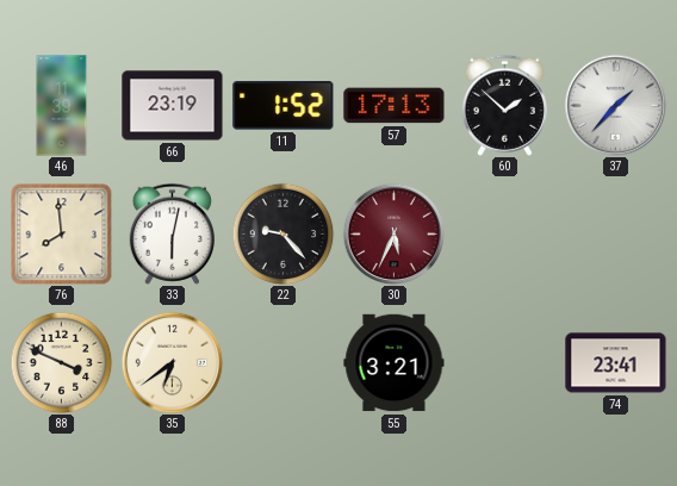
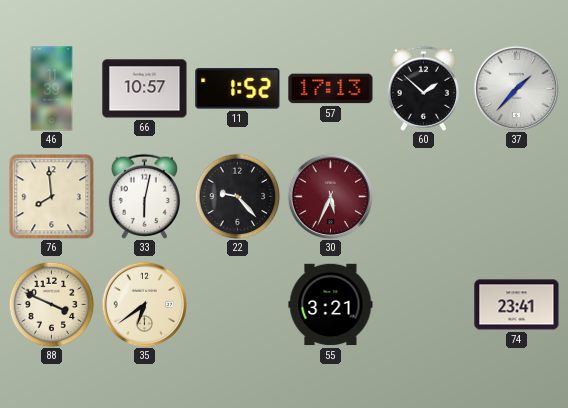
66: 23:19 -> 10:57
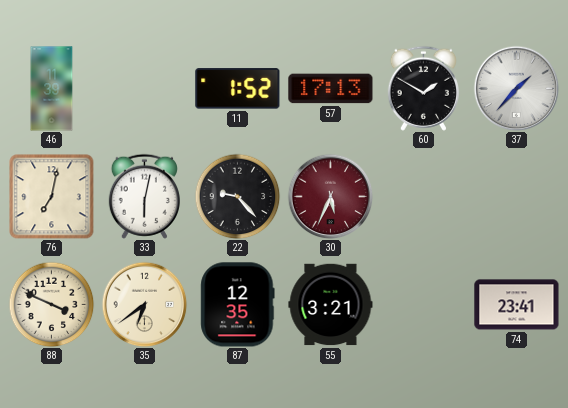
66: 10:57 -> none
60: 1:52 -> 1:50
76: 7:59 -> 7:02
87: none -> 12:35
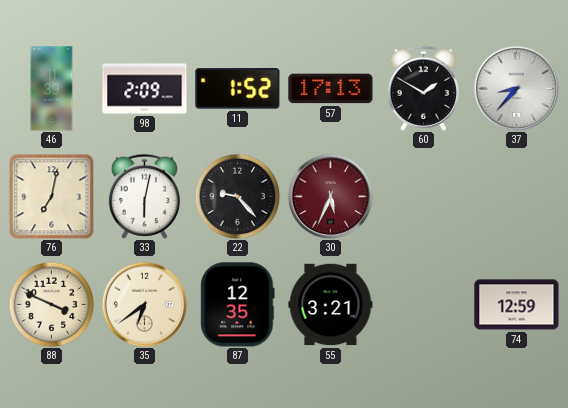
98: none -> 2:09
37: 1:37 -> 8:37
74: 23:41 -> 12:59
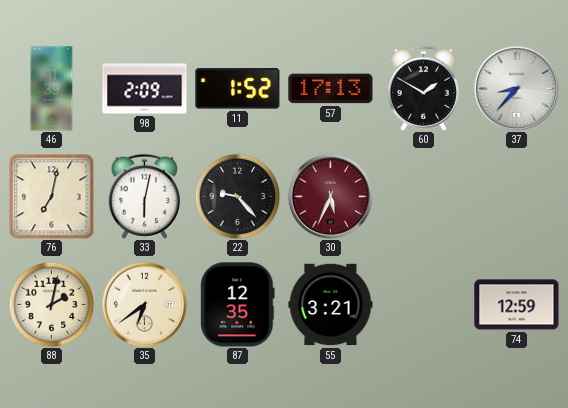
88: 3:49 -> 2:02
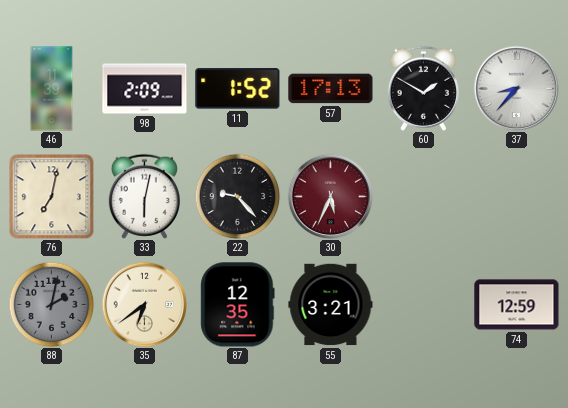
88 dial: cream -> grey
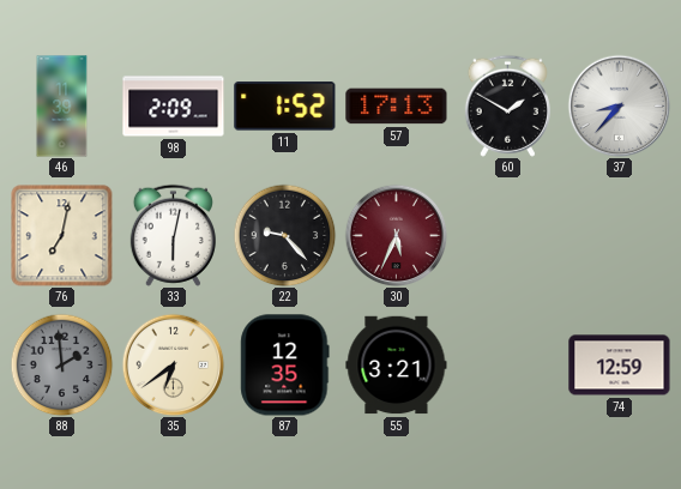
88: 2:02 -> 1:59
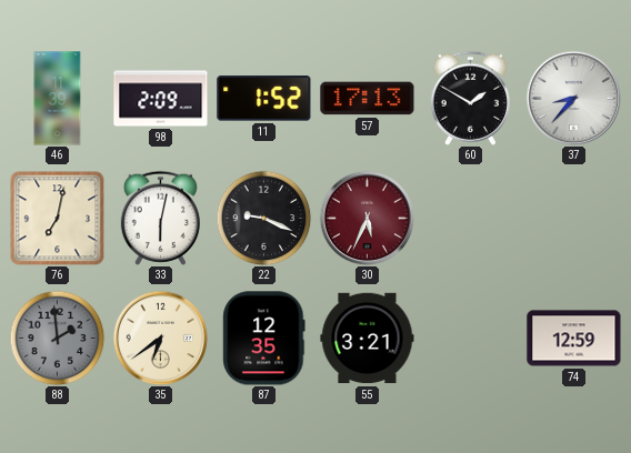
22: 9:23 -> 9:19
